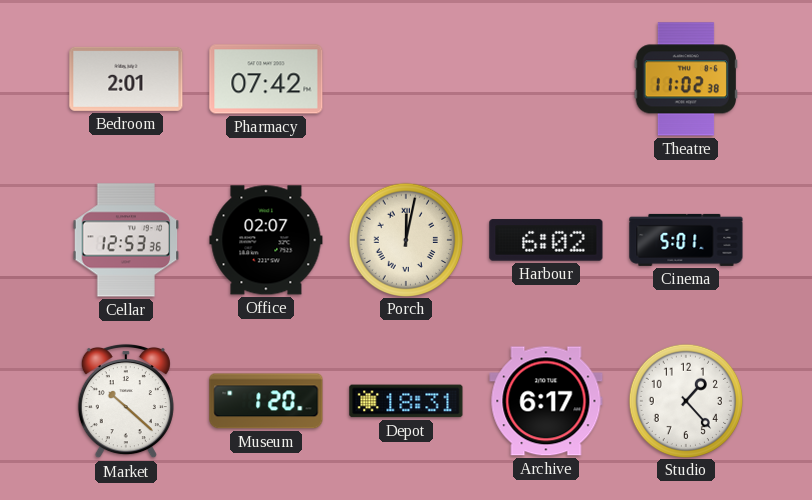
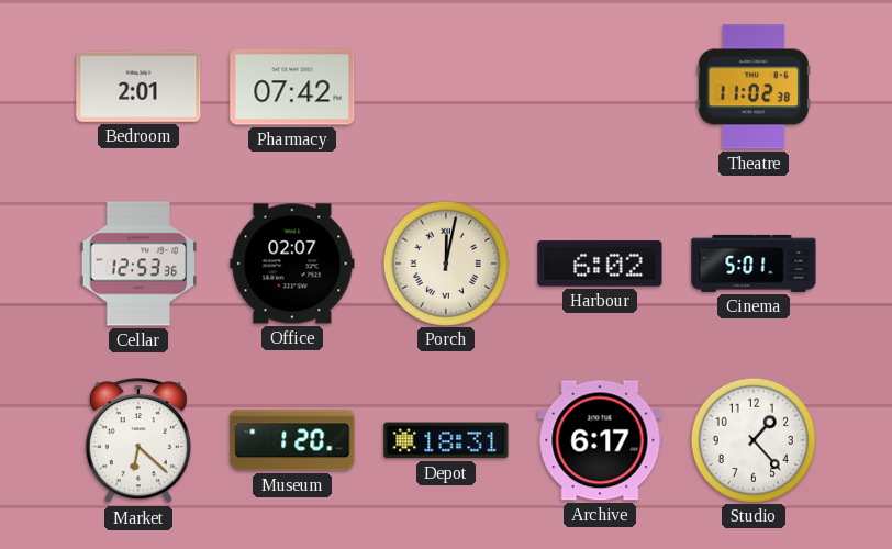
Market: 10:22 -> 6:22
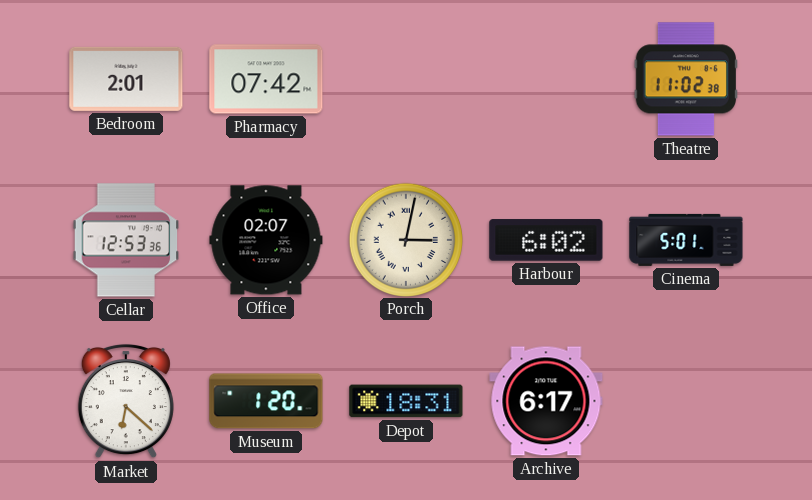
Porch: 12:02 -> 3:02
Studio: 1:23 -> none
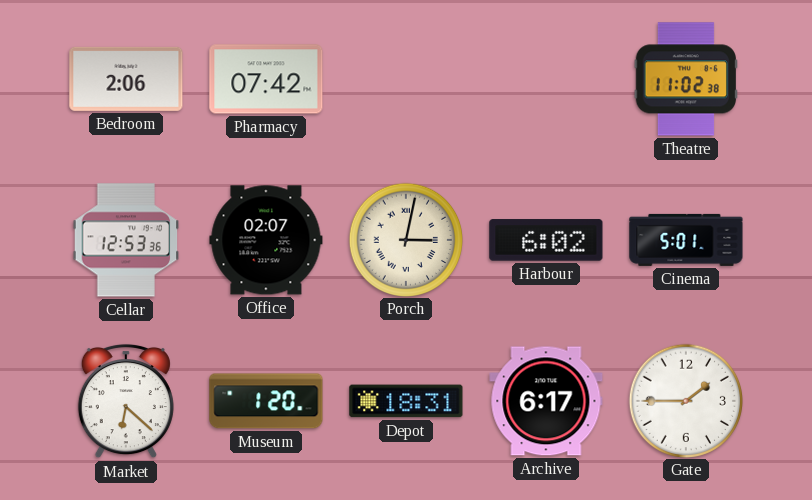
Bedroom: 2:01 -> 2:06
Gate: none -> 1:45
